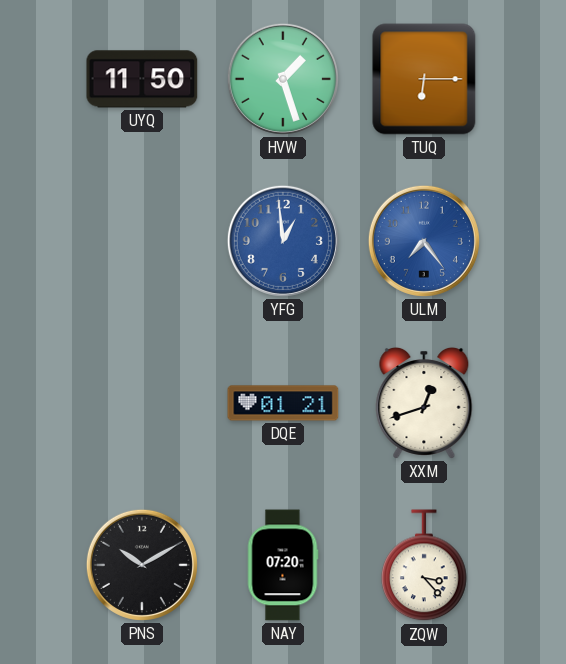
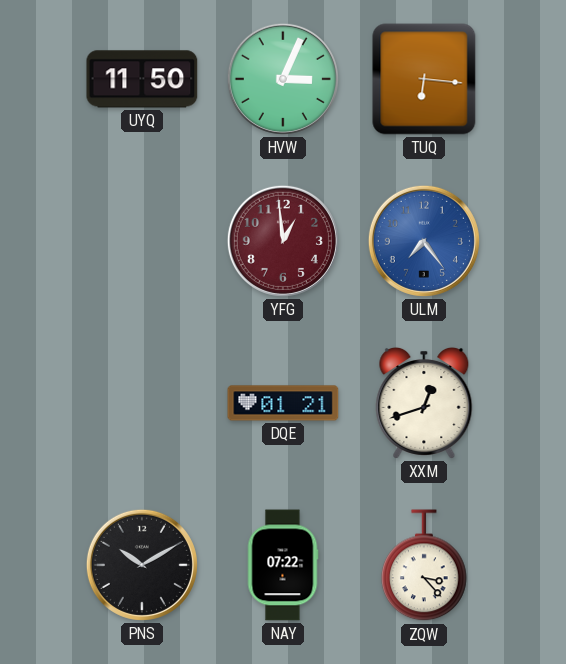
HVW: 1:27 -> 3:04
TUQ: 6:15 -> 6:16
YFG dial: blue -> burgundy
NAY: 07:20 -> 07:22
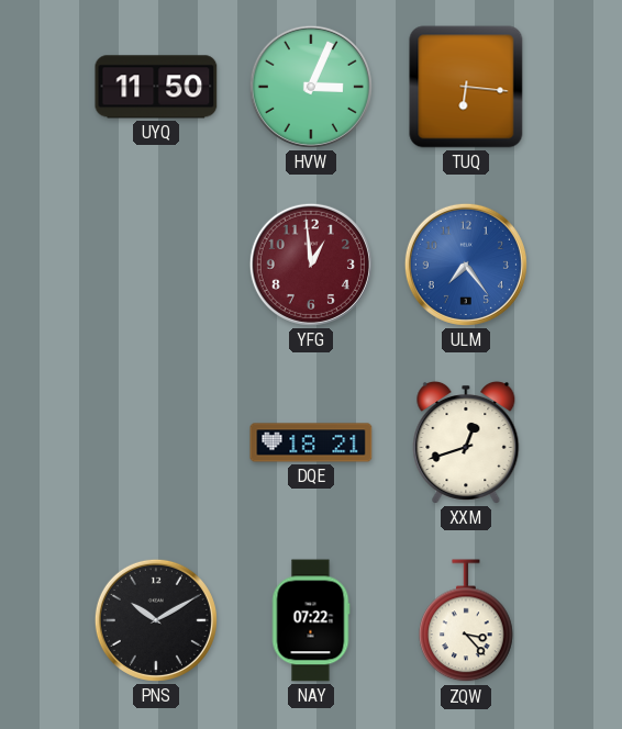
DQE: 01:21 -> 18:21
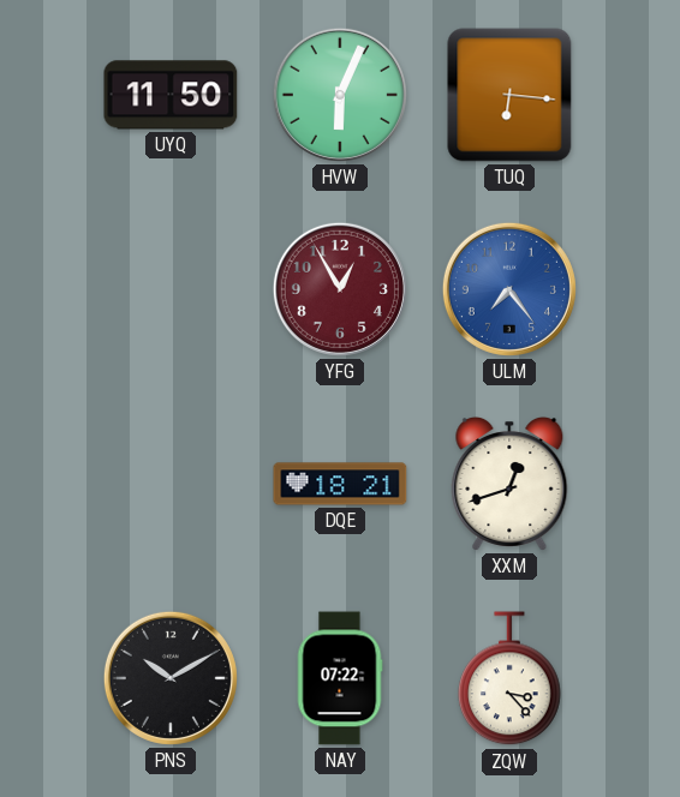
HVW: 3:04 -> 6:04
YFG: 12:59 -> 12:55
